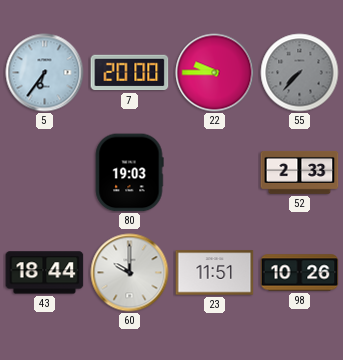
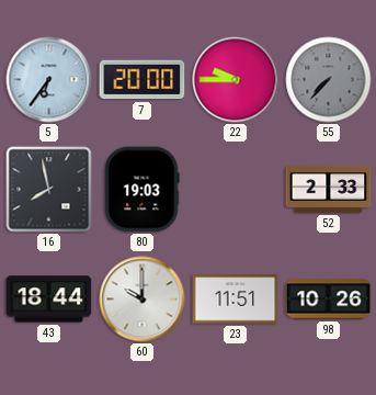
16: none -> 7:58
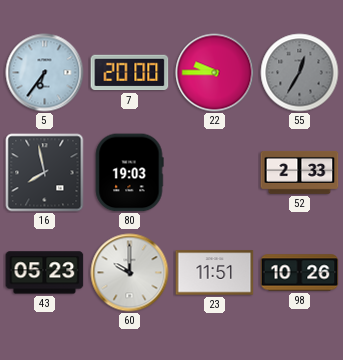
55: 7:37 -> 12:35
43: 18:44 -> 05:23
